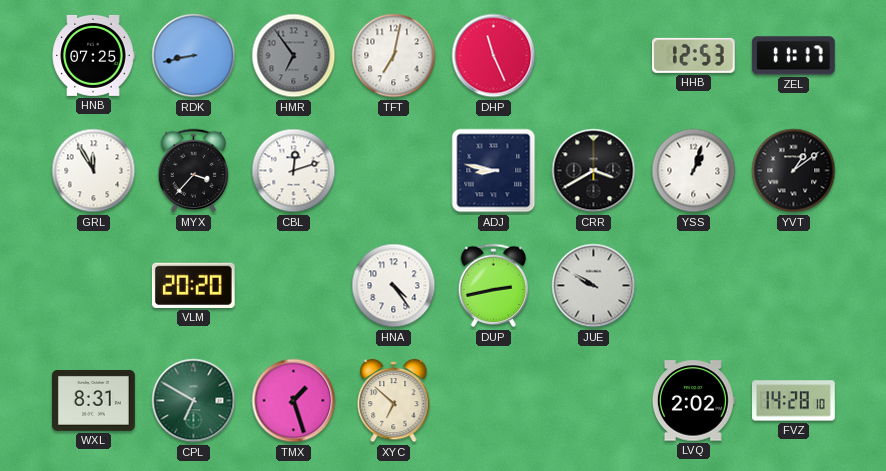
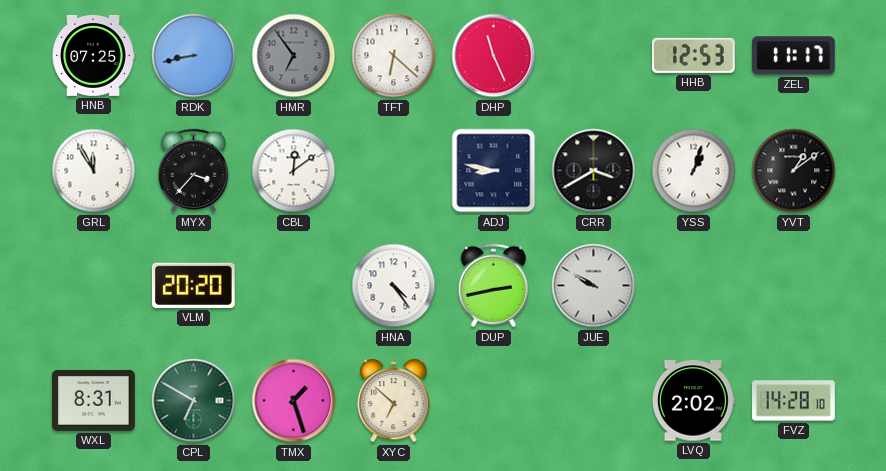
TFT: 7:02 -> 6:22
CBL: 12:12 -> 12:09
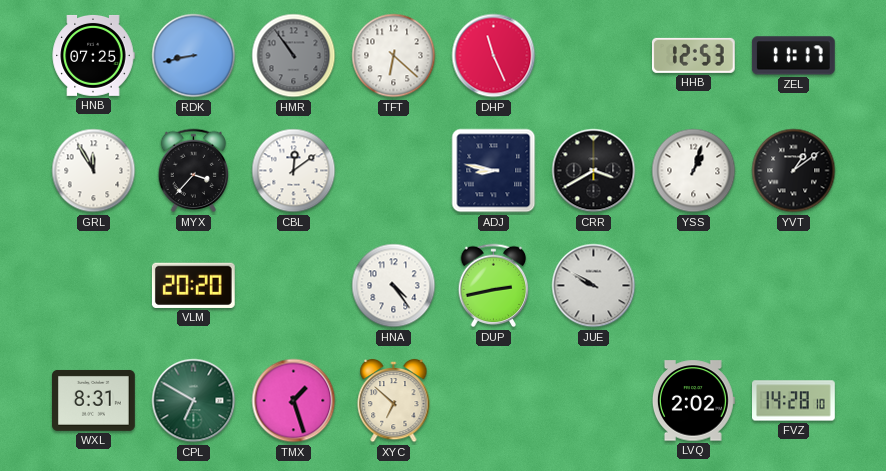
HMR: 6:54 -> 10:54
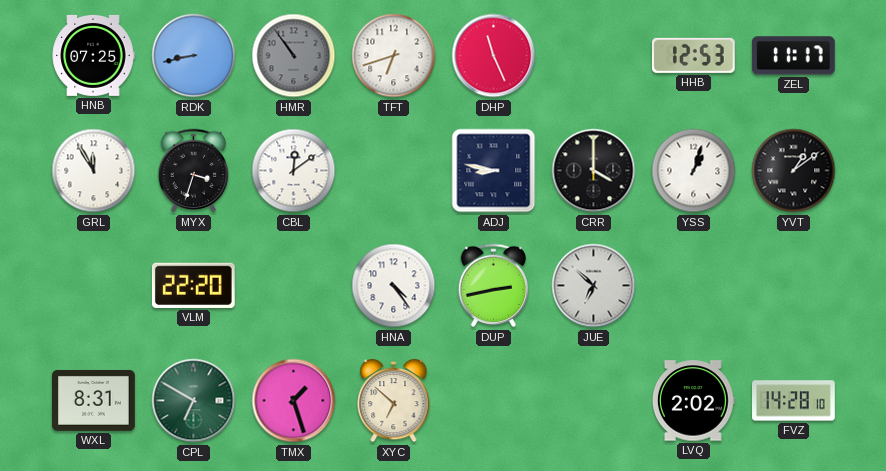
TFT: 6:22 -> 6:42
MYX: 3:37 -> 3:33
CRR: 3:40 -> 4:00
VLM: 20:20 -> 22:20
JUE: 9:50 -> 6:52
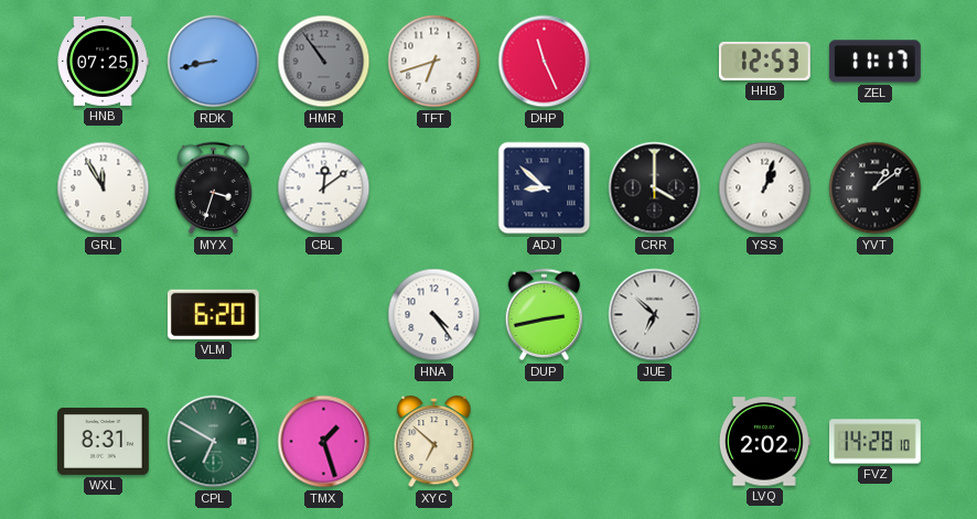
ADJ: 8:47 -> 8:52
VLM: 22:20 -> 6:20
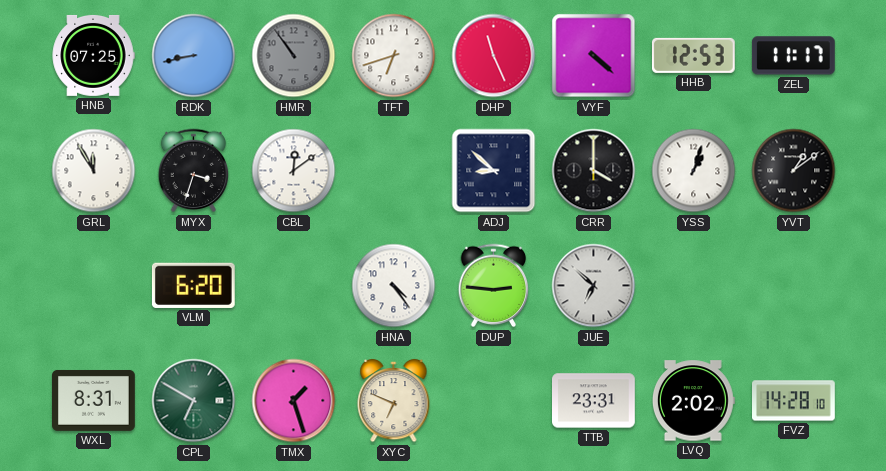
VYF: none -> 4:22
DUP: 2:43 -> 2:46
XYC: 6:52 -> 6:49
TTB: none -> 23:31
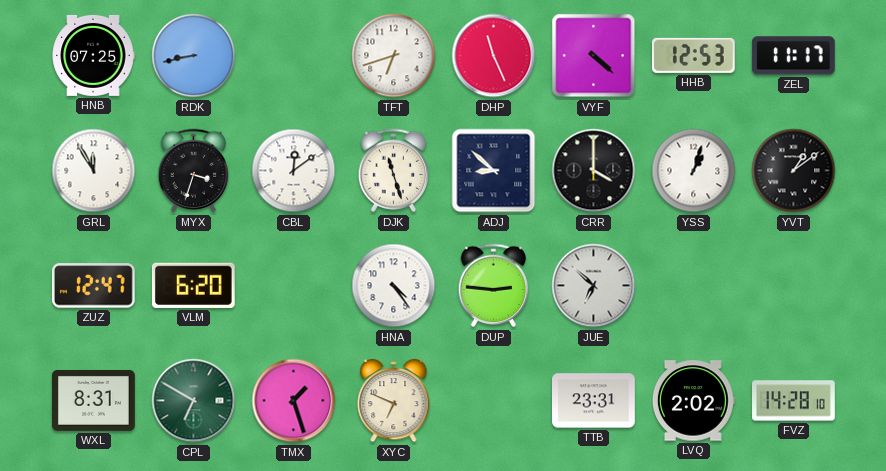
HMR: 10:54 -> none
DJK: none -> 11:27
ZUZ: none -> 12:47
